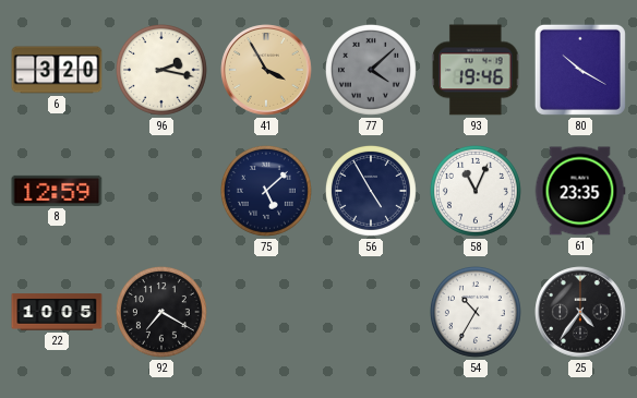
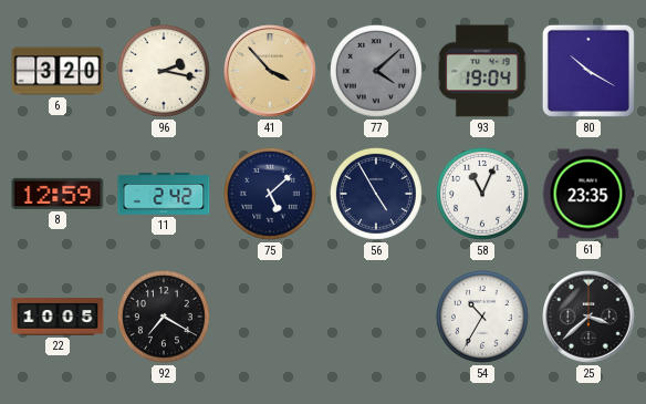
41: 3:55 -> 3:53
93: 19:46 -> 19:04
11: none -> 2:42
25: 4:36 -> 3:38
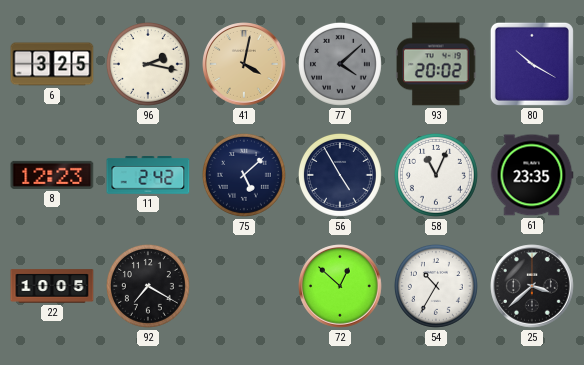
6: 3:20 -> 3:25
41: 3:53 -> 4:02
93: 19:04 -> 20:02
8: 12:59 -> 12:23
72: none -> 12:52
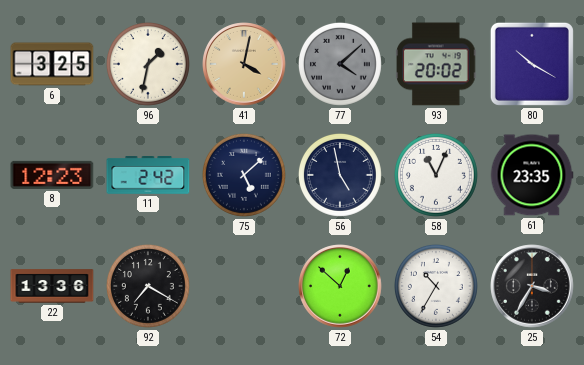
96: 2:17 -> 1:32
56: 4:55 -> 4:58
22: 10:05 -> 13:36
25: 3:38 -> 3:35
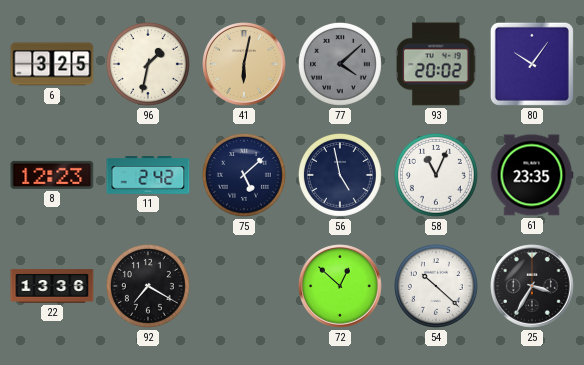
41: 4:02 -> 6:02
80: 10:20 -> 10:06
54: 10:35 -> 10:22
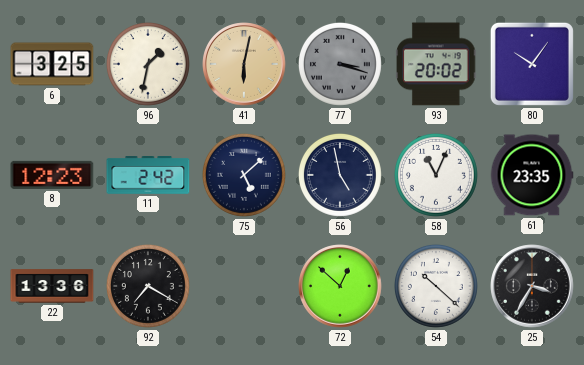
77: 4:08 -> 3:18
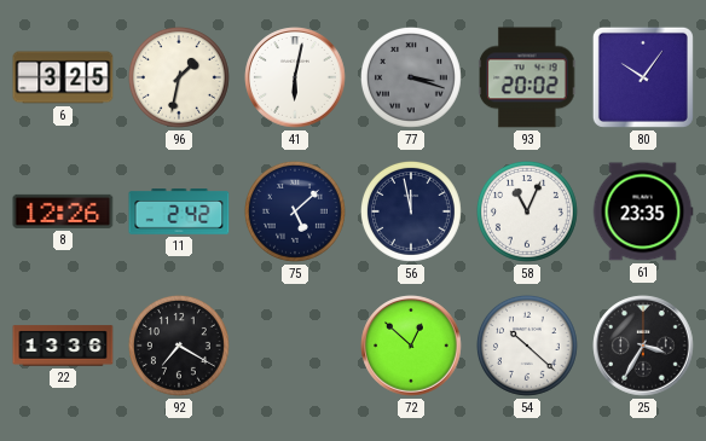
41 dial: champagne -> white
8: 12:23 -> 12:26
56: 4:58 -> 11:58
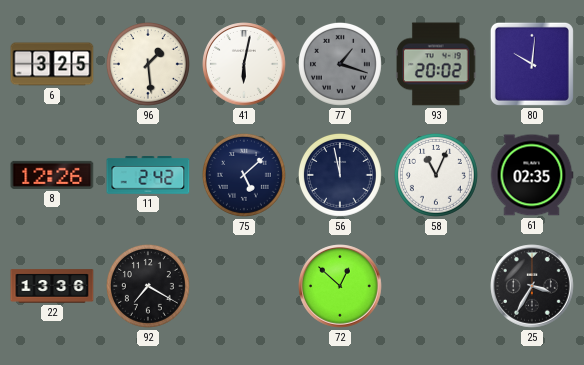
96: 1:32 -> 1:29
77: 3:18 -> 1:18
80: 10:06 -> 10:01
61: 23:35 -> 02:35
54: 10:22 -> none
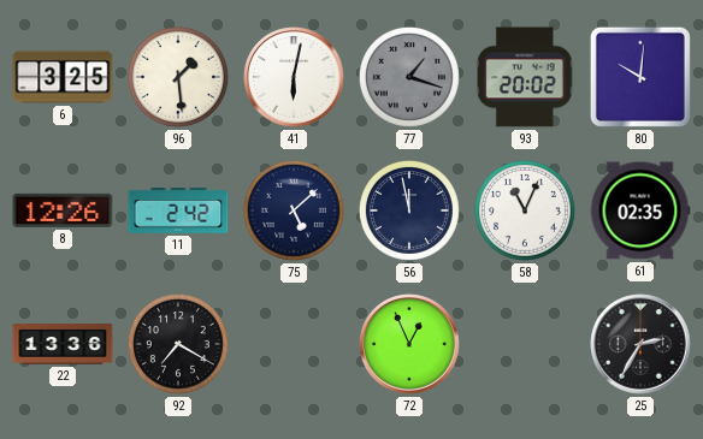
72: 12:52 -> 12:56
25: 3:35 -> 2:35
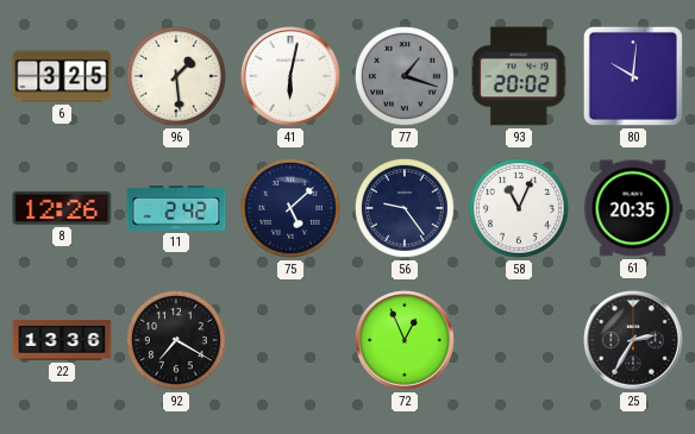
56: 11:58 -> 9:24
61: 02:35 -> 20:35
